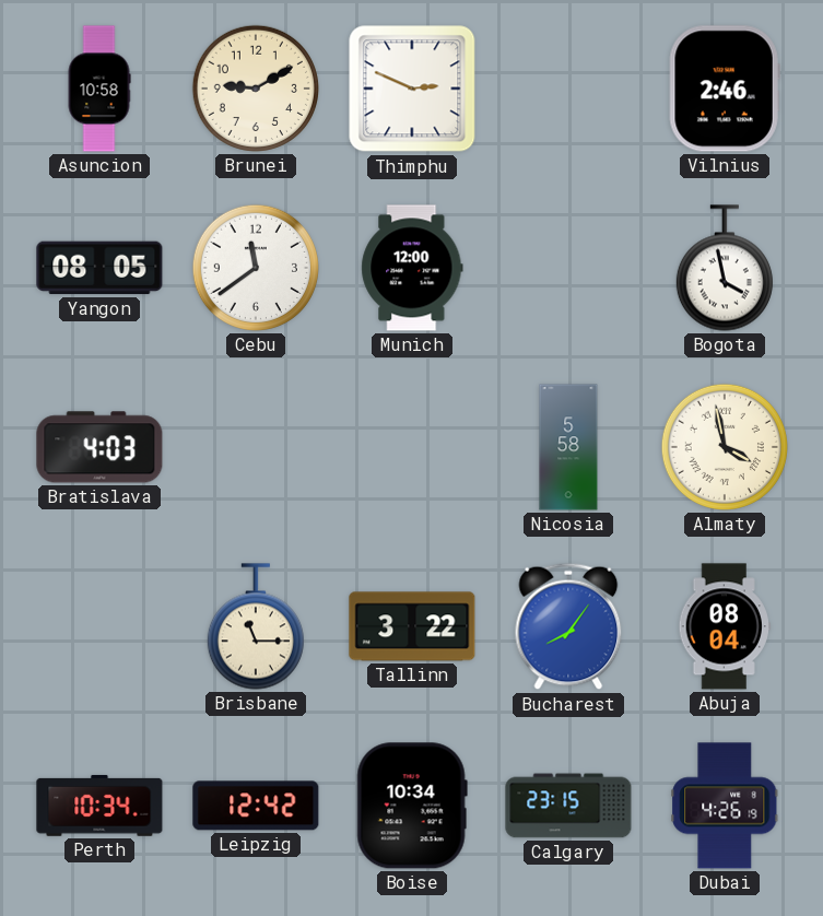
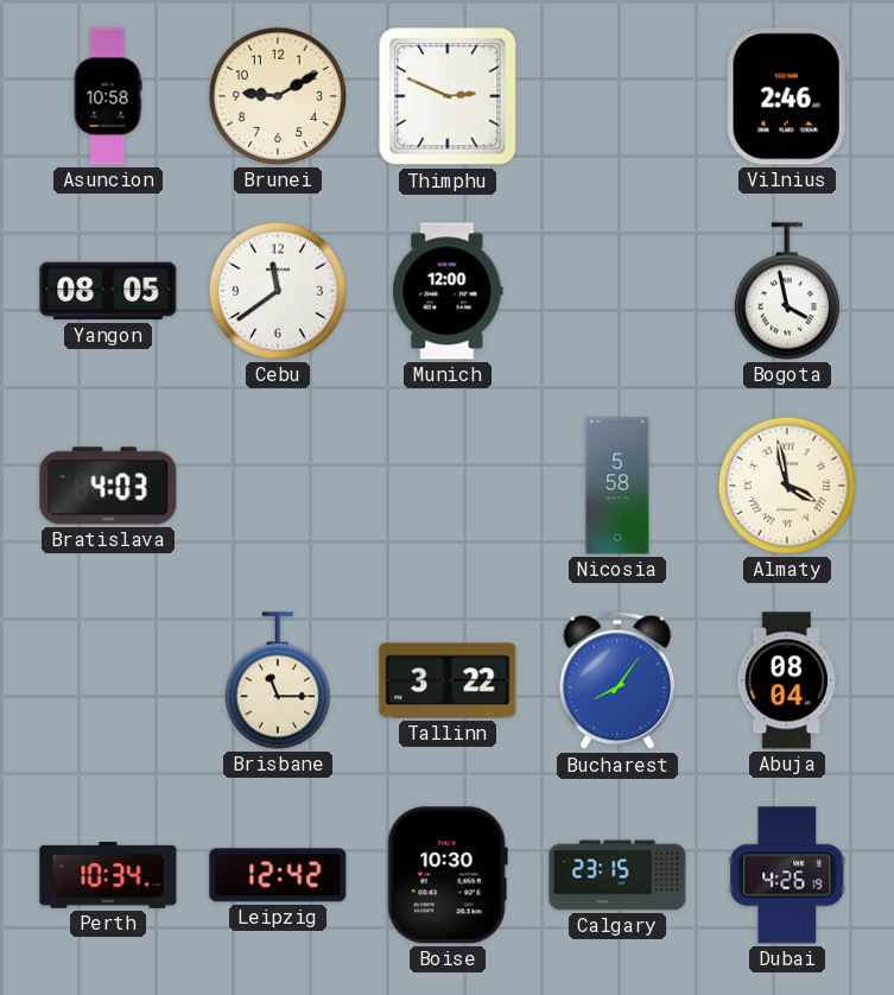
Boise: 10:34 -> 10:30
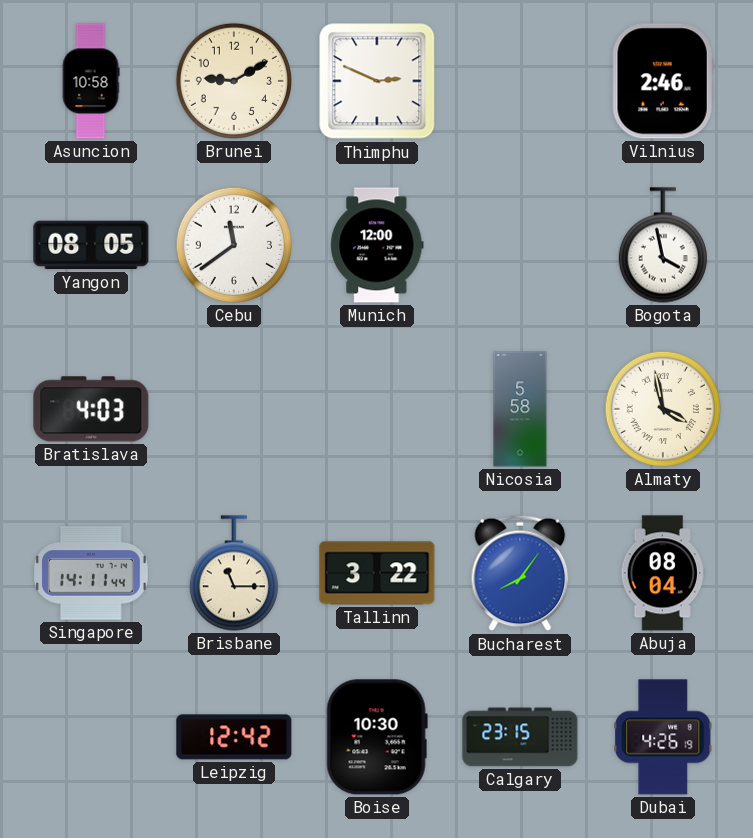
Singapore: none -> 14:11
Perth: 10:34 -> none
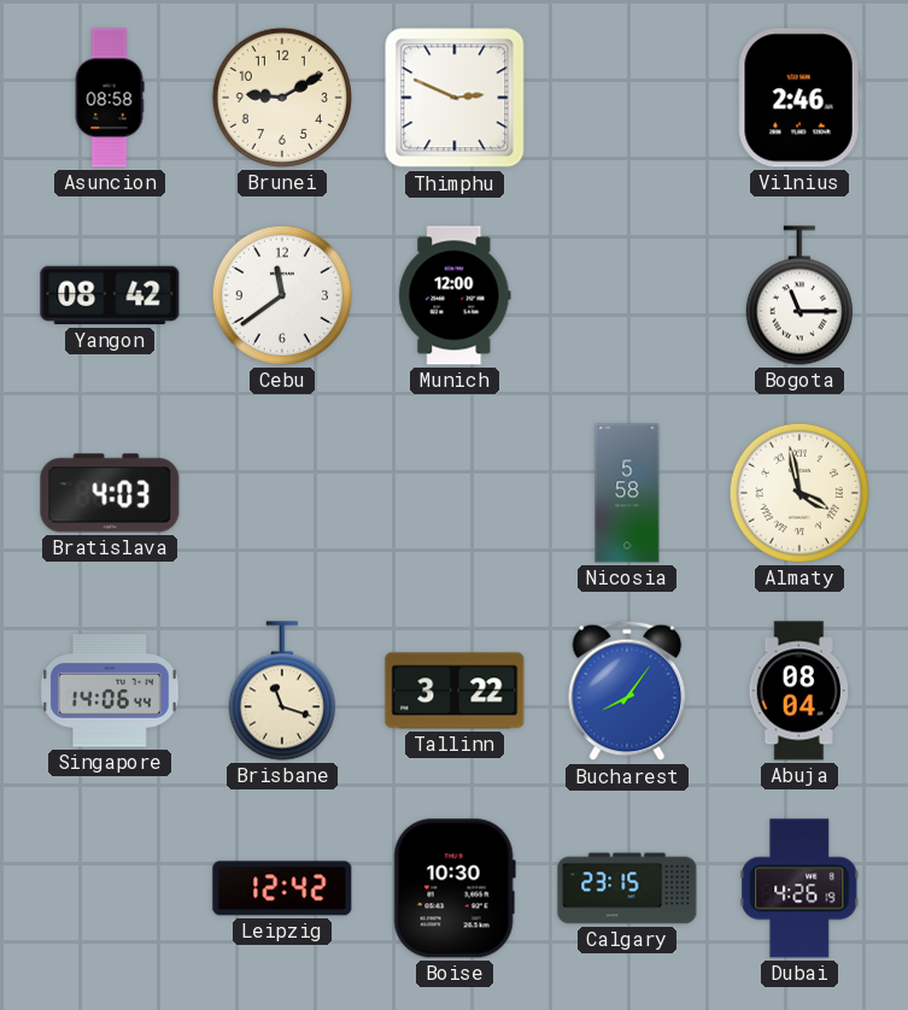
Asuncion: 10:58 -> 08:58
Yangon: 08:05 -> 08:42
Bogota: 3:58 -> 11:15
Singapore: 14:11 -> 14:06
Brisbane: 11:15 -> 11:18
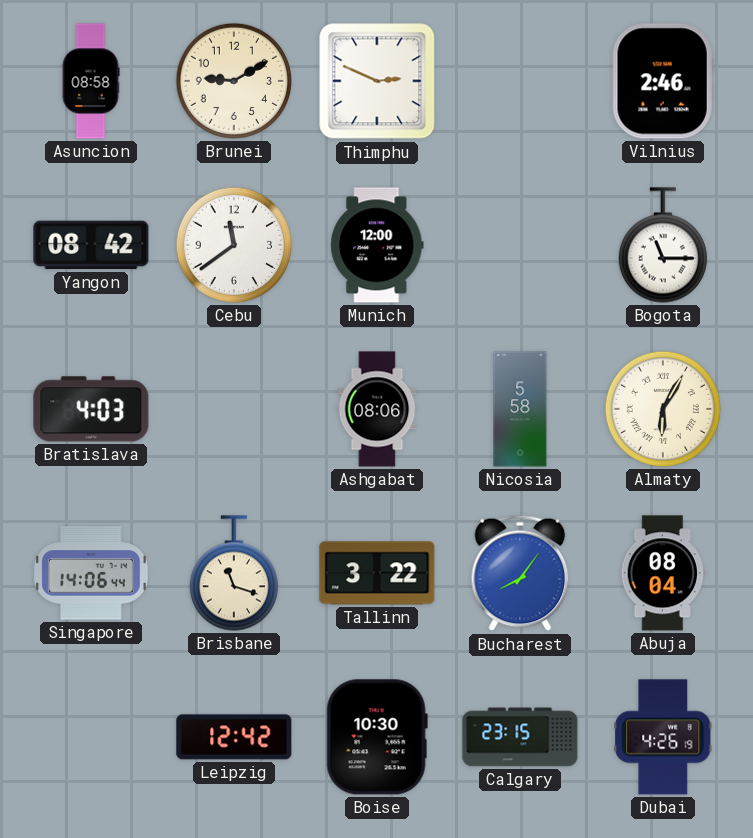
Ashgabat: none -> 08:06
Almaty: 3:58 -> 6:05
